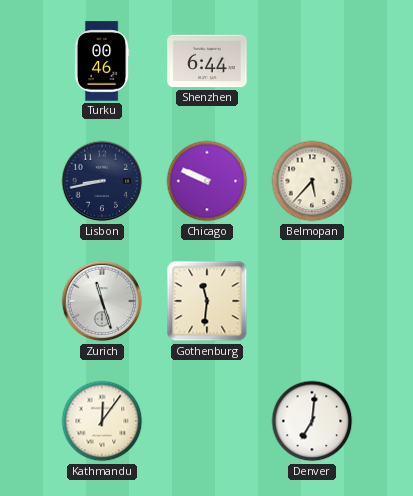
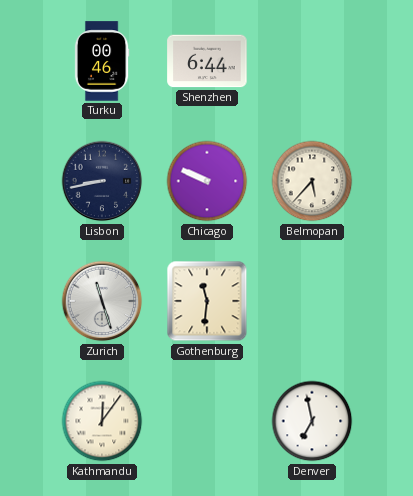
Denver: 7:01 -> 6:58
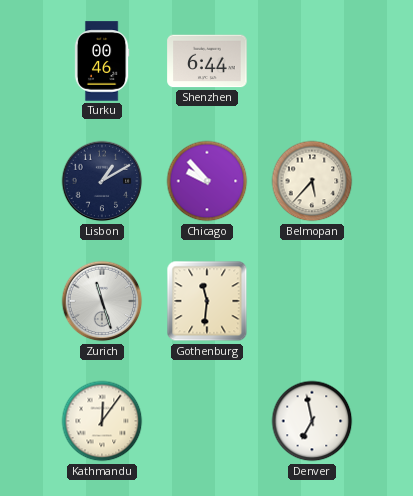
Lisbon: 8:43 -> 1:10
Chicago: 9:49 -> 9:53
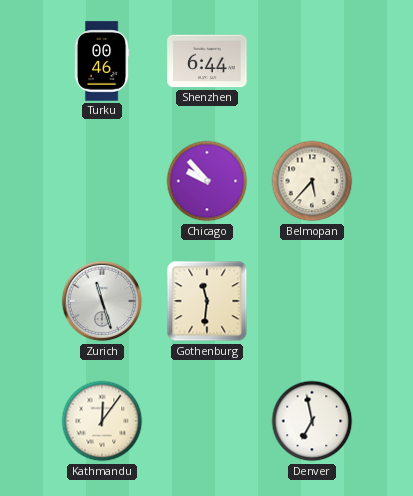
Lisbon: 1:10 -> none
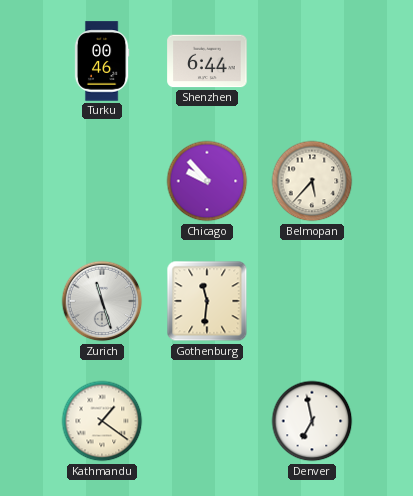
Kathmandu: 12:06 -> 1:21
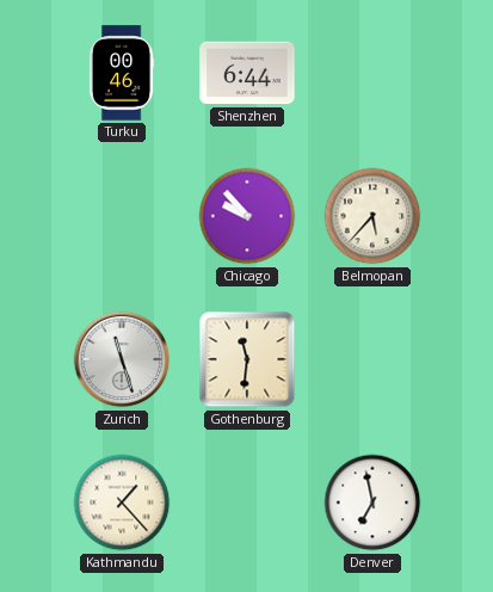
Kathmandu: 1:21 -> 1:23
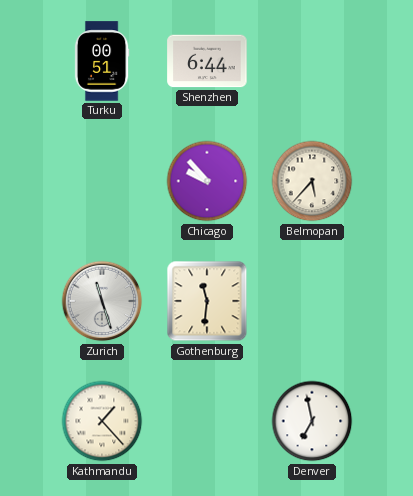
Turku: 00:46 -> 00:51
